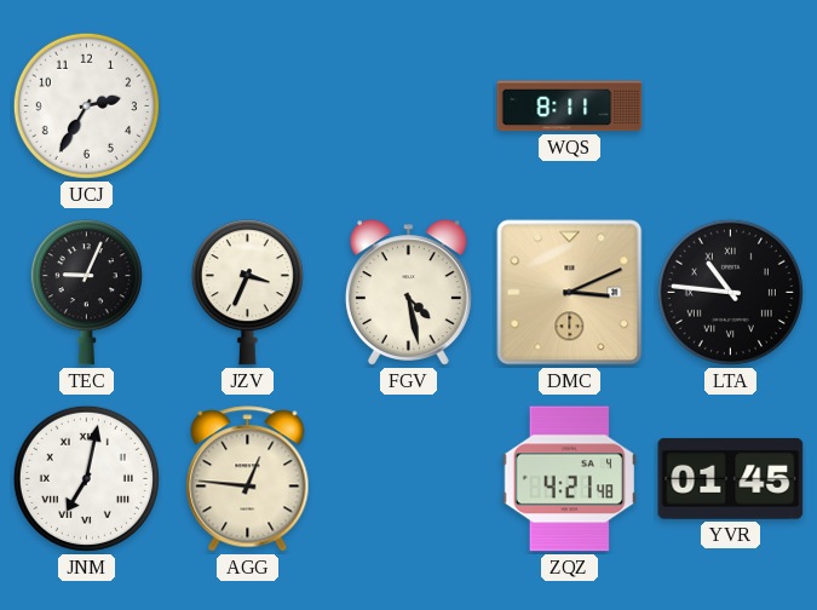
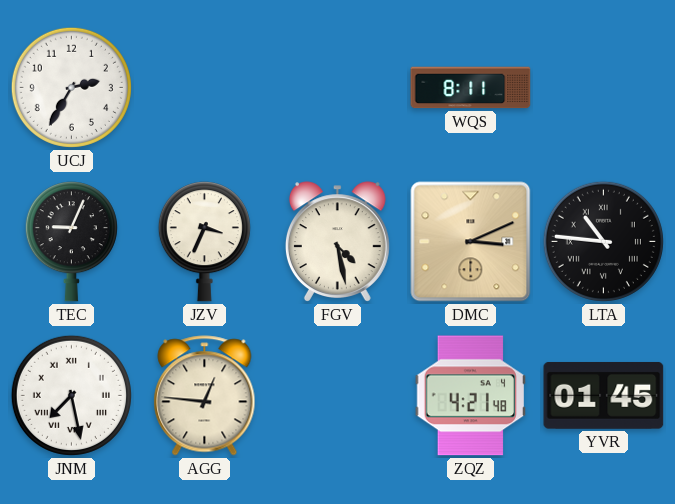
JNM: 7:02 -> 7:28
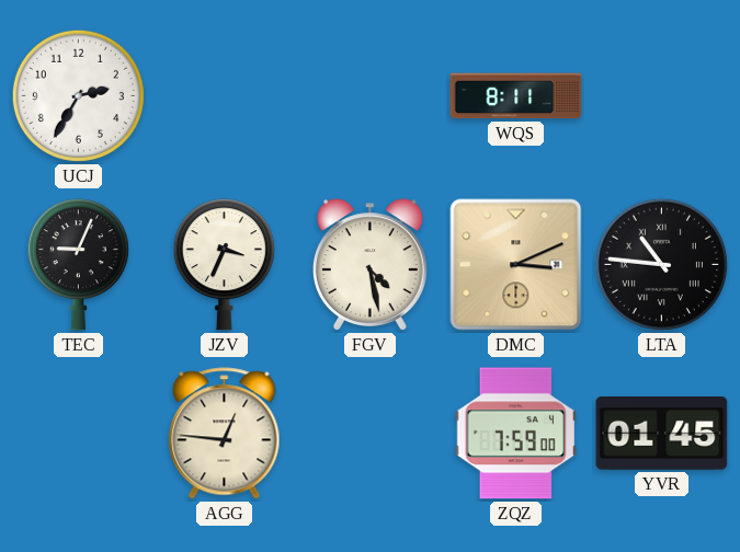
JNM: 7:28 -> none
ZQZ: 4:21 -> 7:59
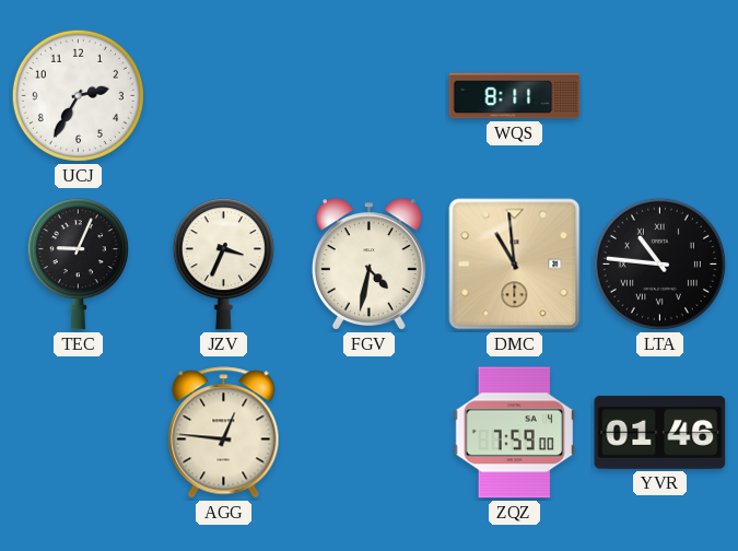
FGV: 4:28 -> 4:32
DMC: 3:11 -> 10:59
YVR: 01:45 -> 01:46
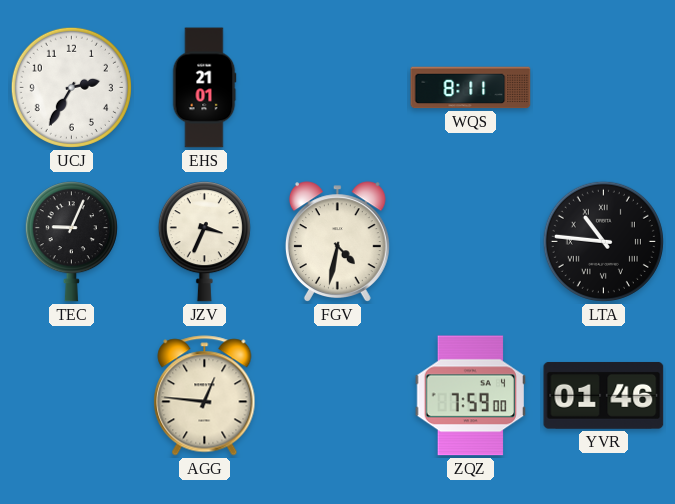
EHS: none -> 21:01
DMC: 10:59 -> none
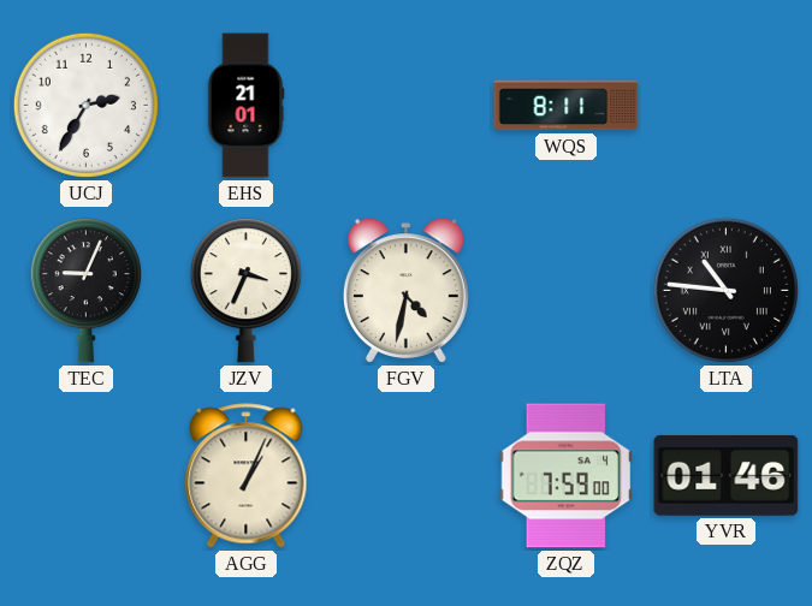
AGG: 12:46 -> 1:04
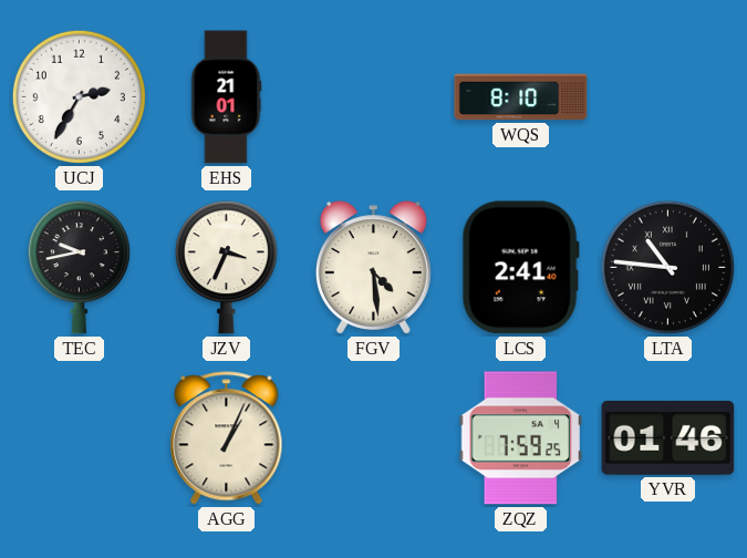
WQS: 8:11 -> 8:10
TEC: 9:04 -> 9:43
FGV: 4:32 -> 4:29
LCS: none -> 2:41
ZQZ: 7:59:00 -> 7:59:25
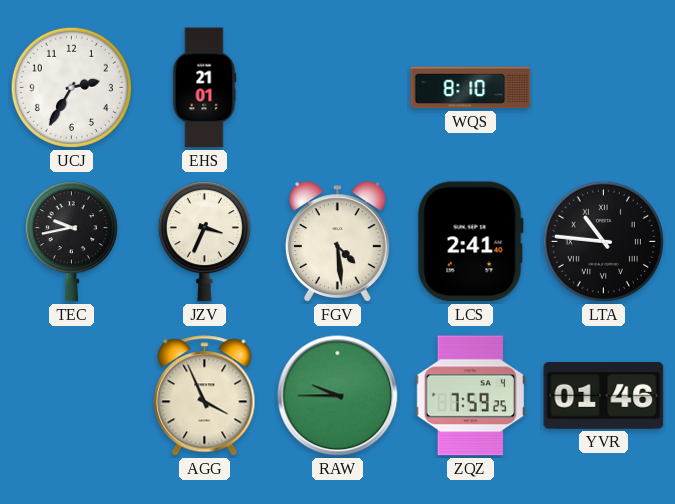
AGG: 1:04 -> 3:56
RAW: none -> 9:45
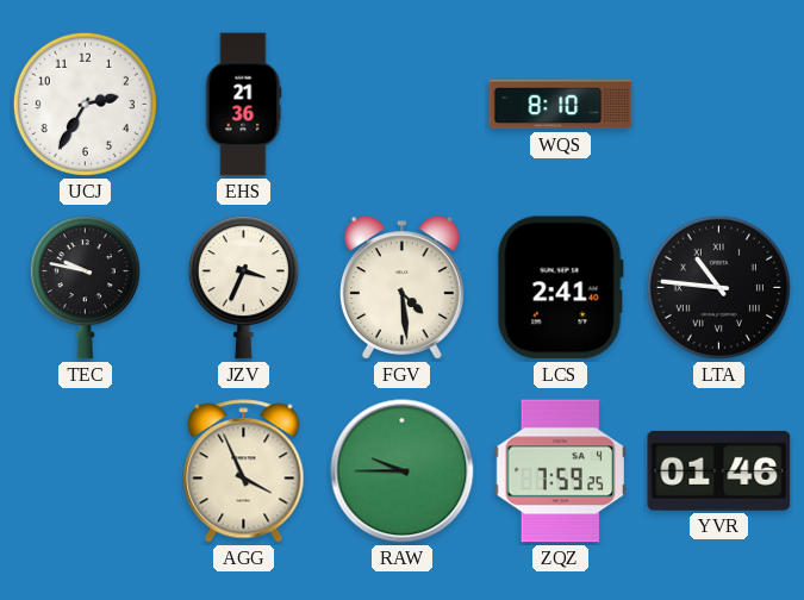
EHS: 21:01 -> 21:36
TEC: 9:43 -> 9:47
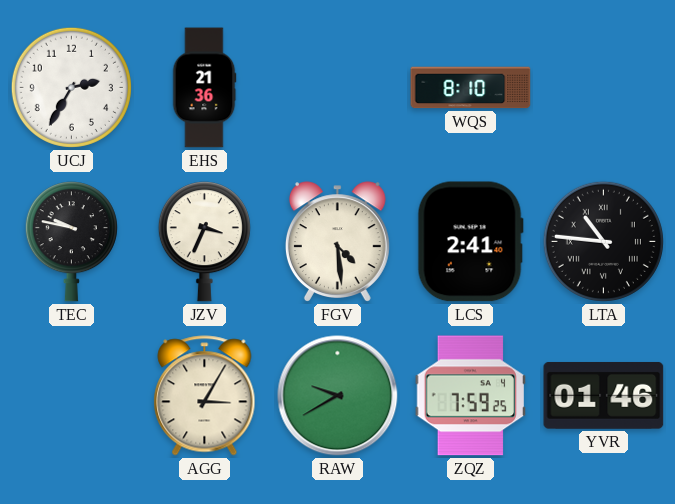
AGG: 3:56 -> 3:05
RAW: 9:45 -> 9:40
